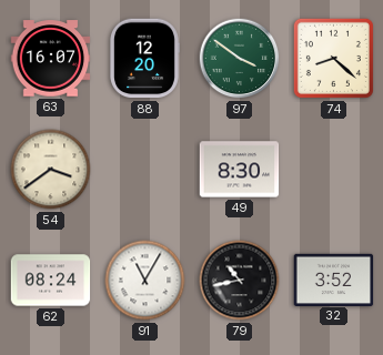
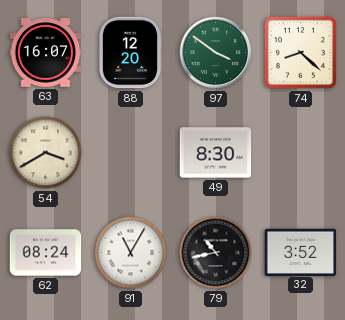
54: 3:39 -> 3:40
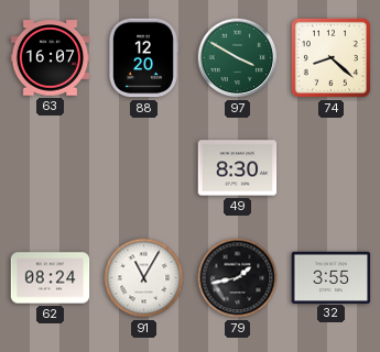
97: 3:51 -> 3:50
54: 3:40 -> none
79: 10:43 -> 1:43
32: 3:52 -> 3:55
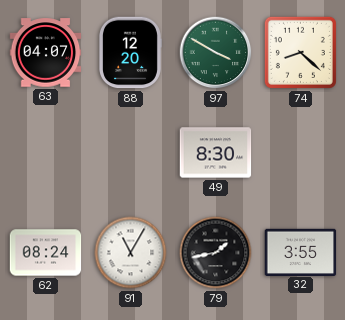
63: 16:07 -> 04:07
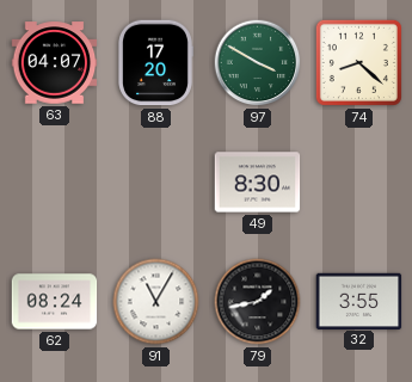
88: 12:20 -> 17:20
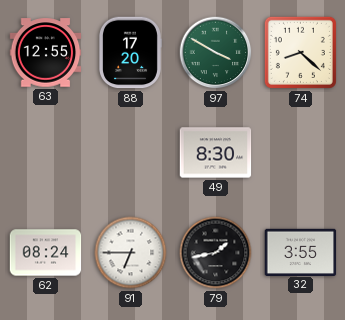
63: 04:07 -> 12:55
91: 11:05 -> 6:45
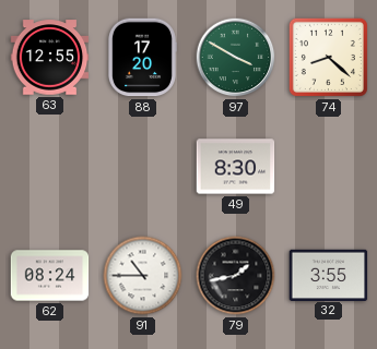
91: 6:45 -> 10:45
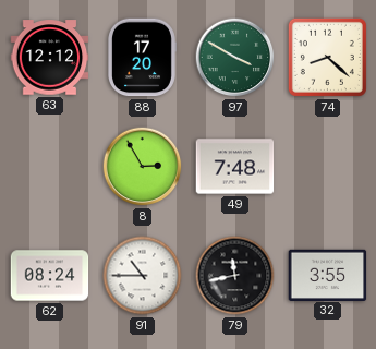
63: 12:55 -> 12:12
8: none -> 2:55
49: 8:30 -> 7:48
79: 1:43 -> 11:43
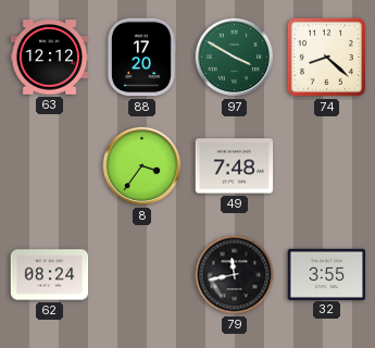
8: 2:55 -> 3:36
91: 10:45 -> none
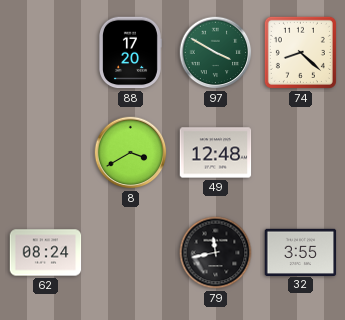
63: 12:12 -> none
8: 3:36 -> 3:40
49: 7:48 -> 12:48
